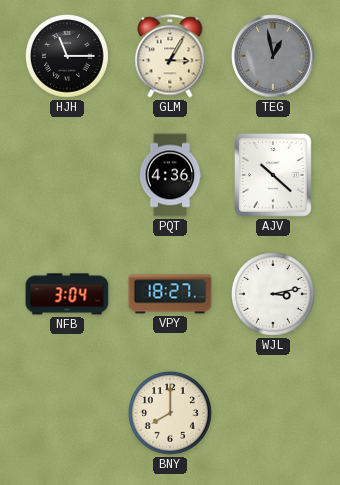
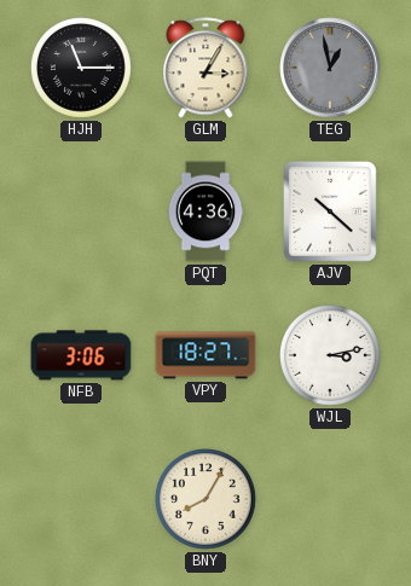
NFB: 3:04 -> 3:06
BNY: 8:00 -> 8:05
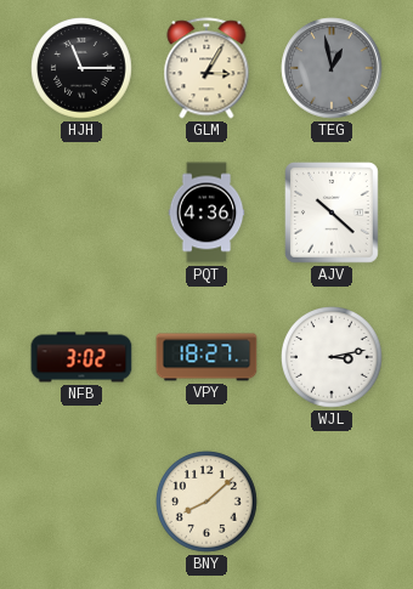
NFB: 3:06 -> 3:02
BNY: 8:05 -> 8:08
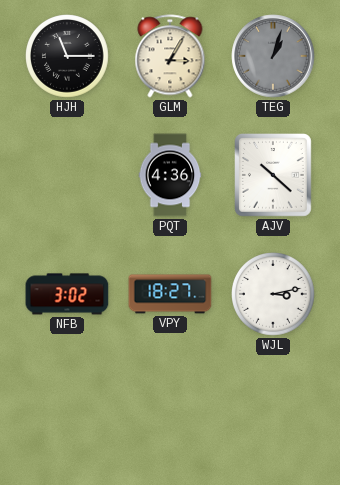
TEG: 12:58 -> 1:03
BNY: 8:08 -> none
